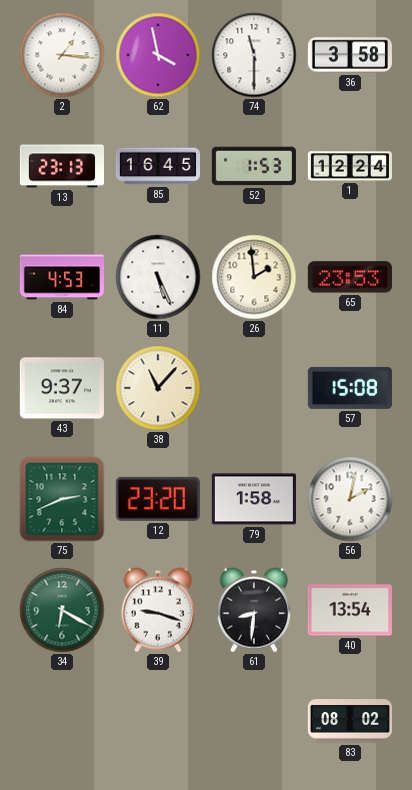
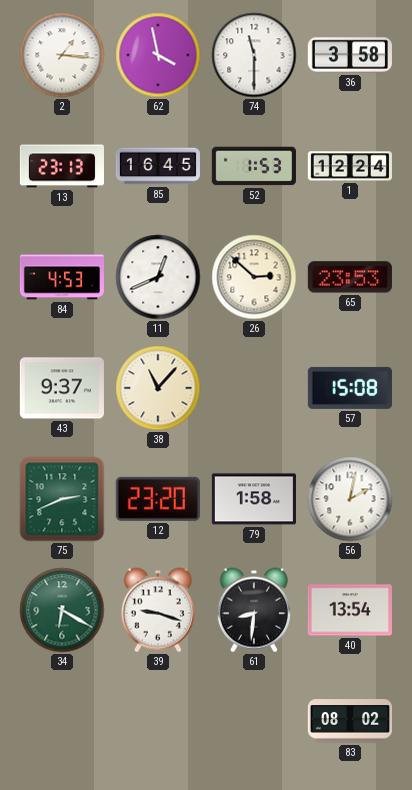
11: 5:26 -> 12:41
26: 1:59 -> 2:52
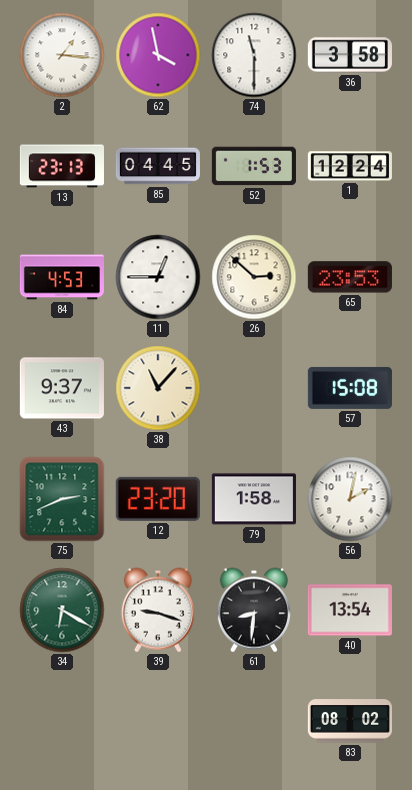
85: 16:45 -> 04:45
11: 12:41 -> 12:45
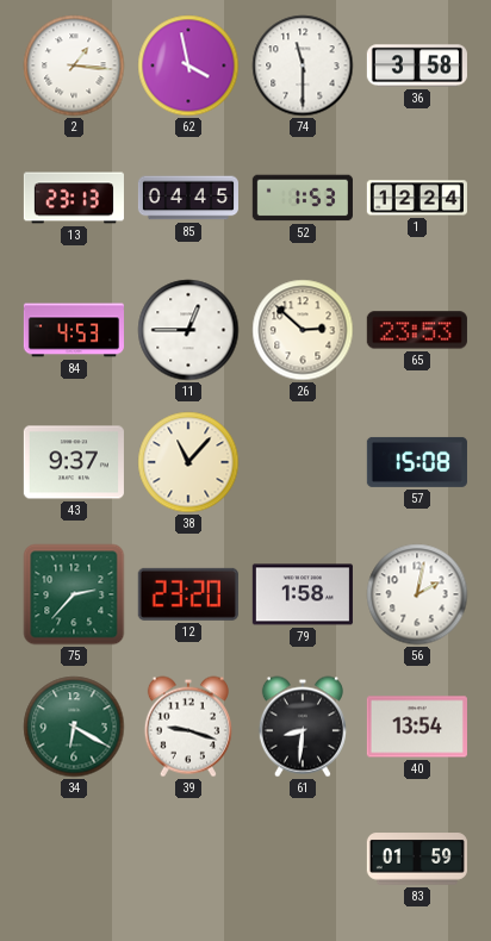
75: 2:41 -> 2:37
83: 08:02 -> 01:59
